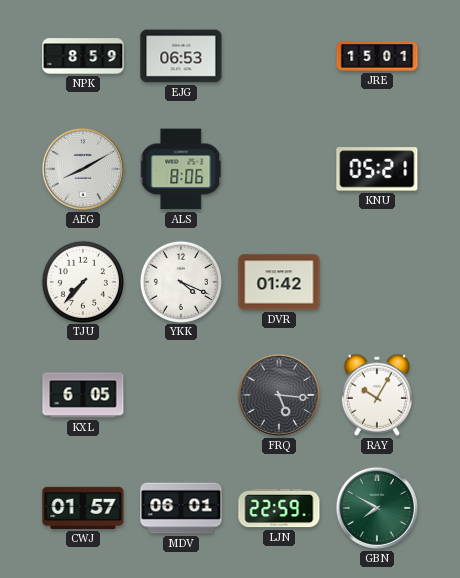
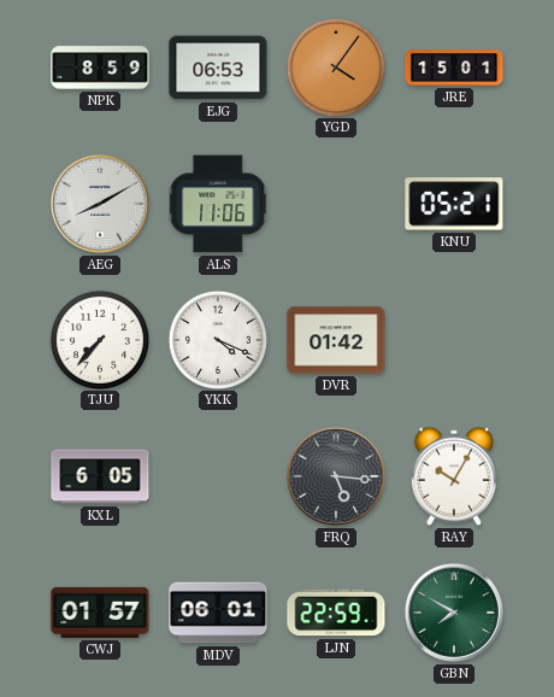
YGD: none -> 4:06
ALS: 8:06 -> 11:06
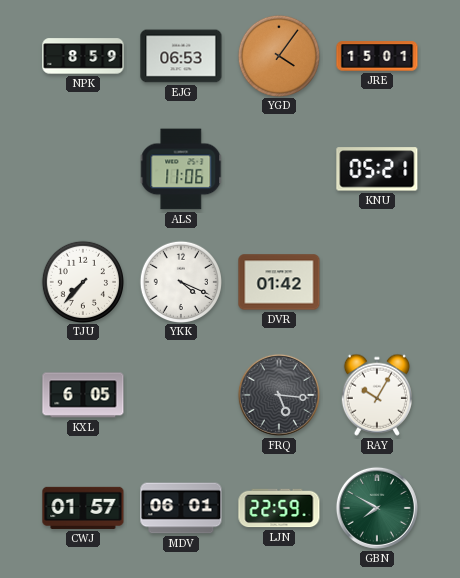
AEG: 8:10 -> none
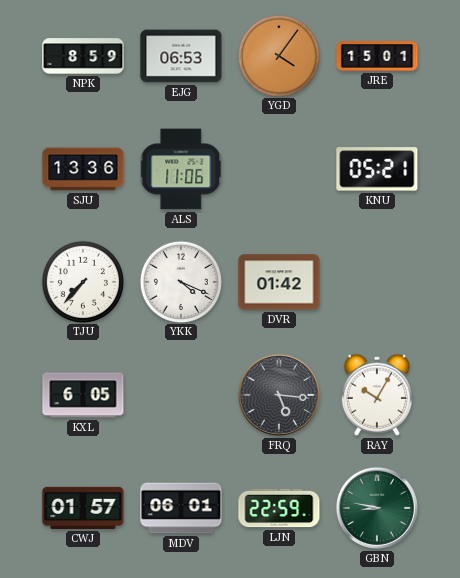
SJU: none -> 13:36
GBN: 7:50 -> 8:47
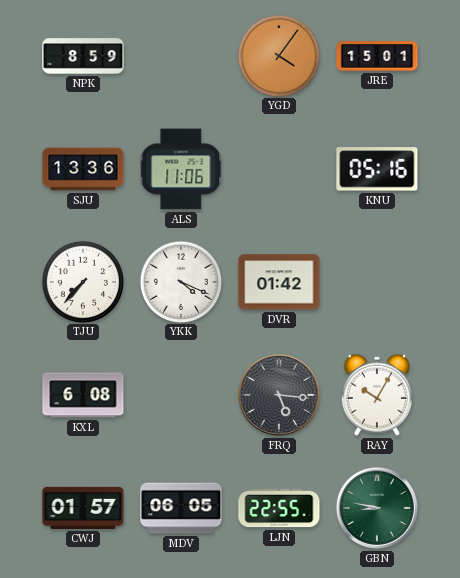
EJG: 06:53 -> none
KNU: 05:21 -> 05:16
KXL: 6:05 -> 6:08
MDV: 06:01 -> 06:05
LJN: 22:59 -> 22:55
